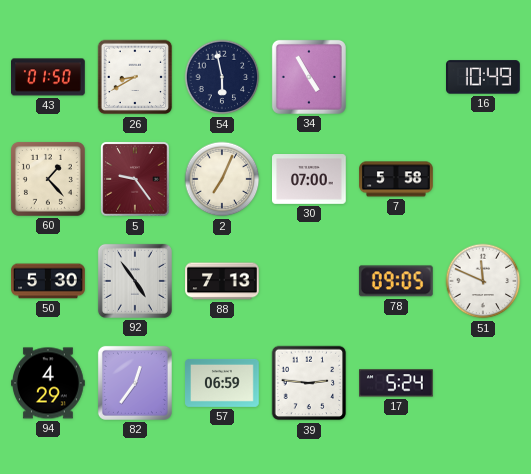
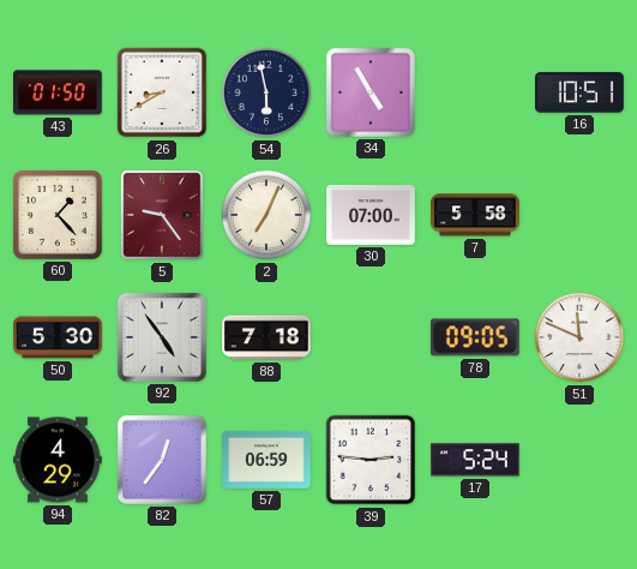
16: 10:49 -> 10:51
88: 7:13 -> 7:18
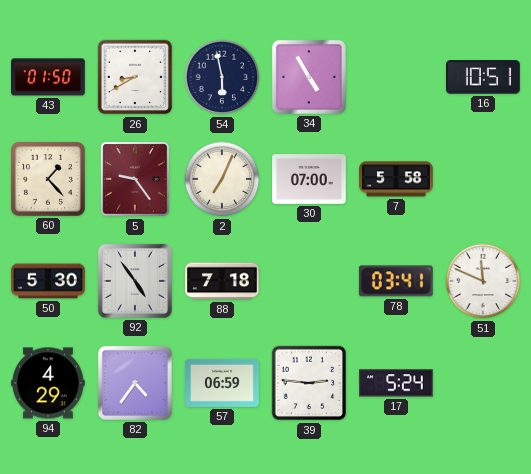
78: 09:05 -> 03:41
82: 12:36 -> 4:36
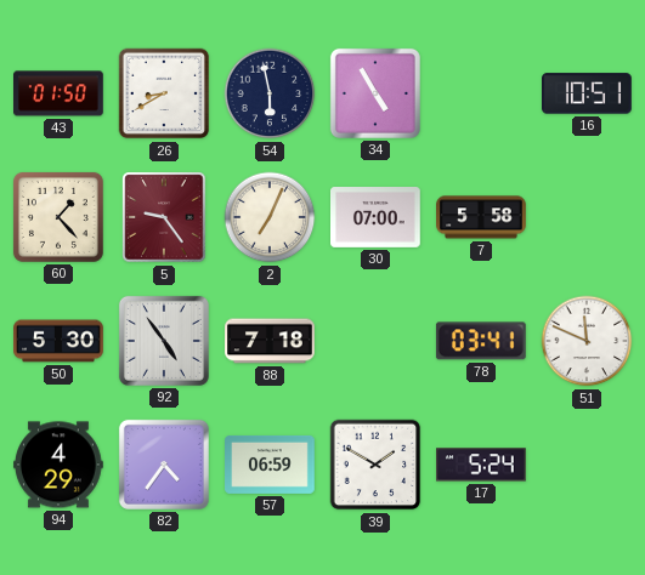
39: 2:46 -> 1:50
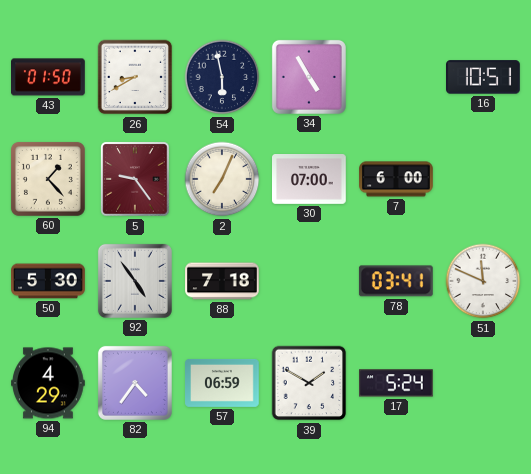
7: 5:58 -> 6:00
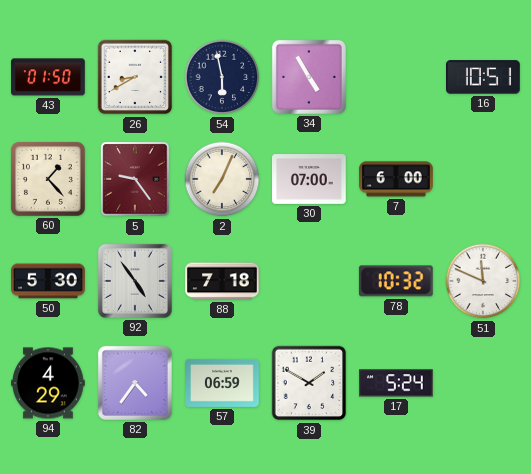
78: 03:41 -> 10:32
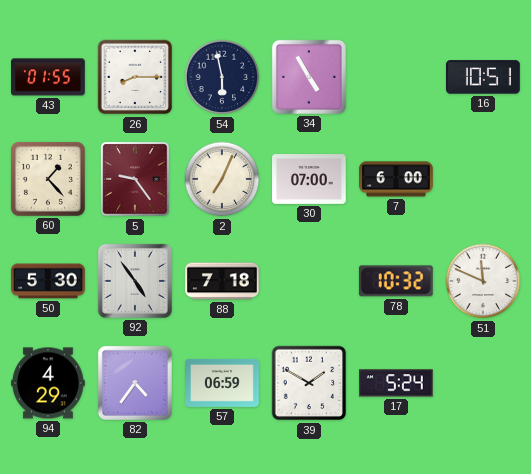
43: 01:50 -> 01:55
26: 8:40 -> 8:15
